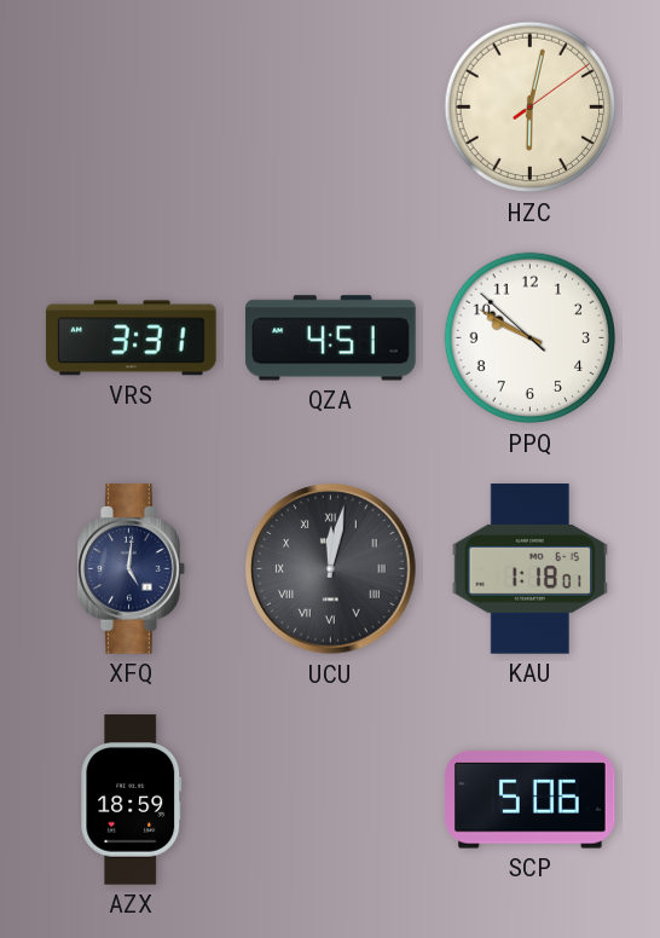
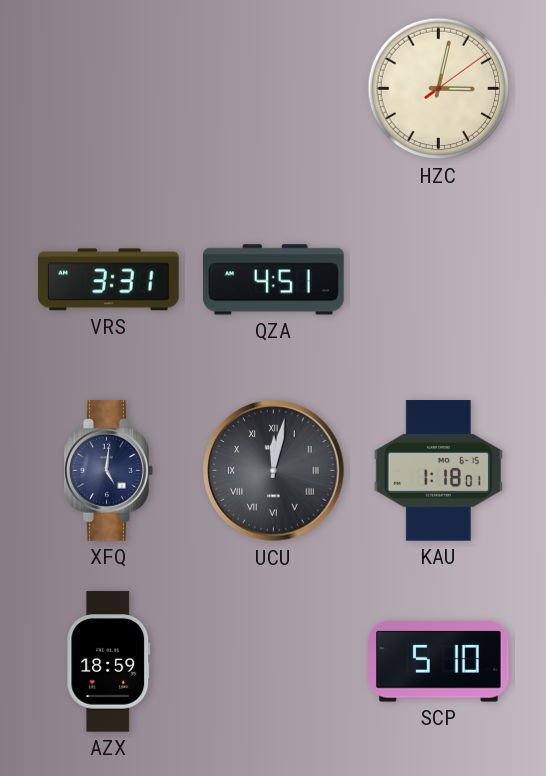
HZC: 6:02 -> 3:02
PPQ: 9:49 -> none
SCP: 5:06 -> 5:10
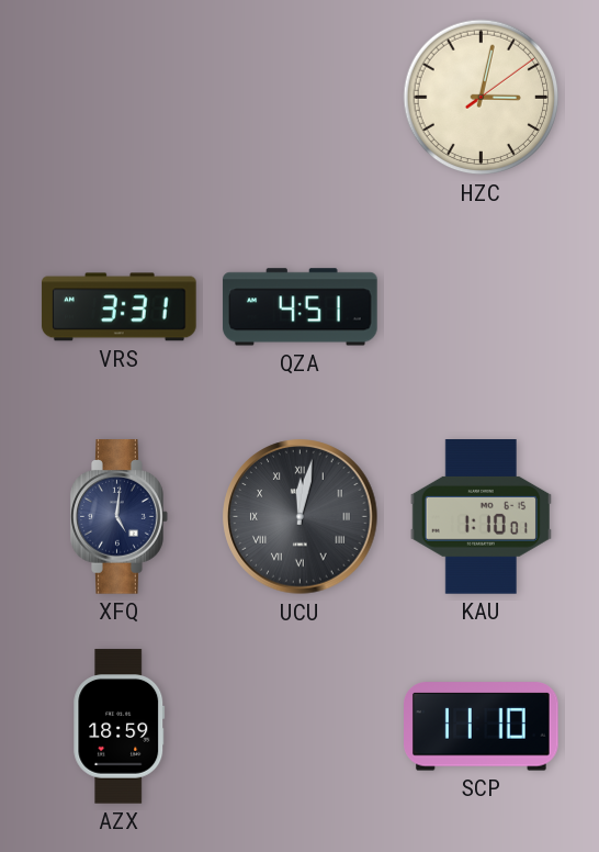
KAU: 1:18 -> 1:10
SCP: 5:10 -> 11:10
